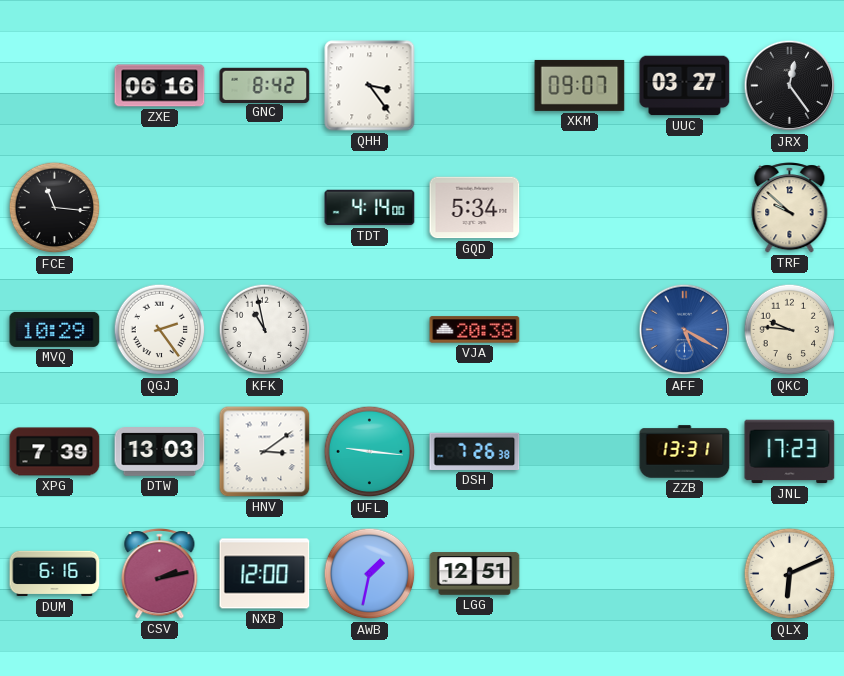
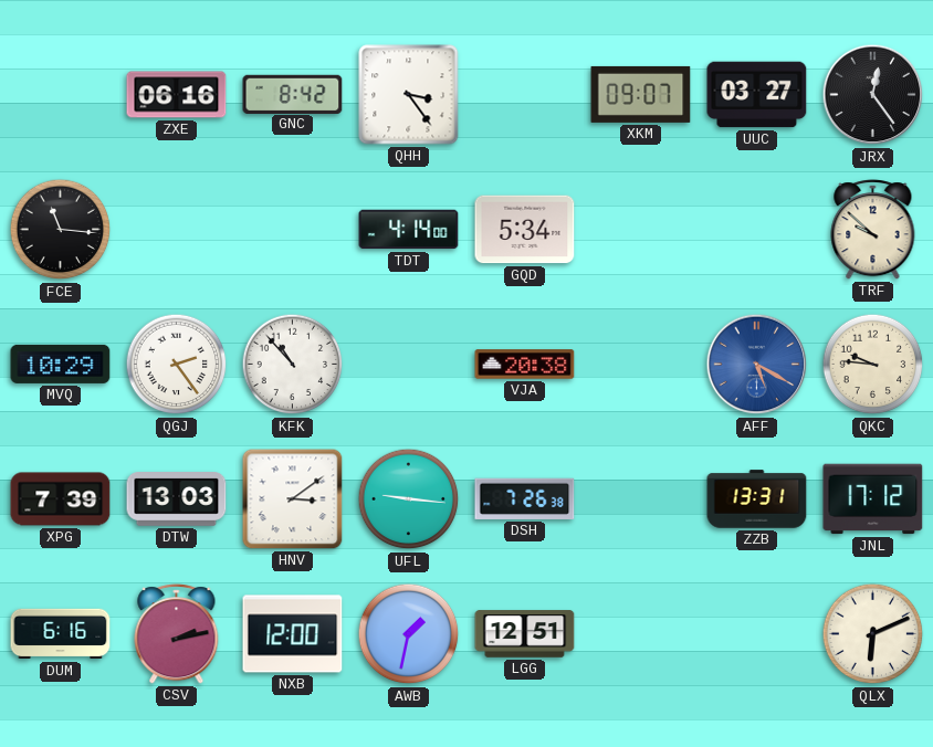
KFK: 10:58 -> 10:53
JNL: 17:23 -> 17:12
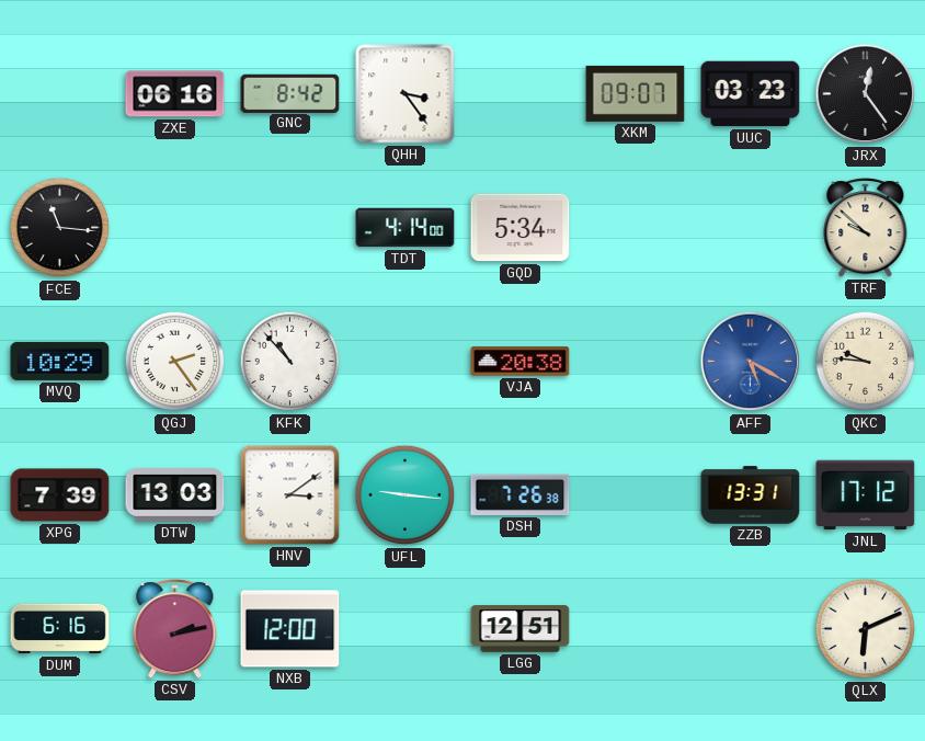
UUC: 03:27 -> 03:23
AWB: 1:32 -> none
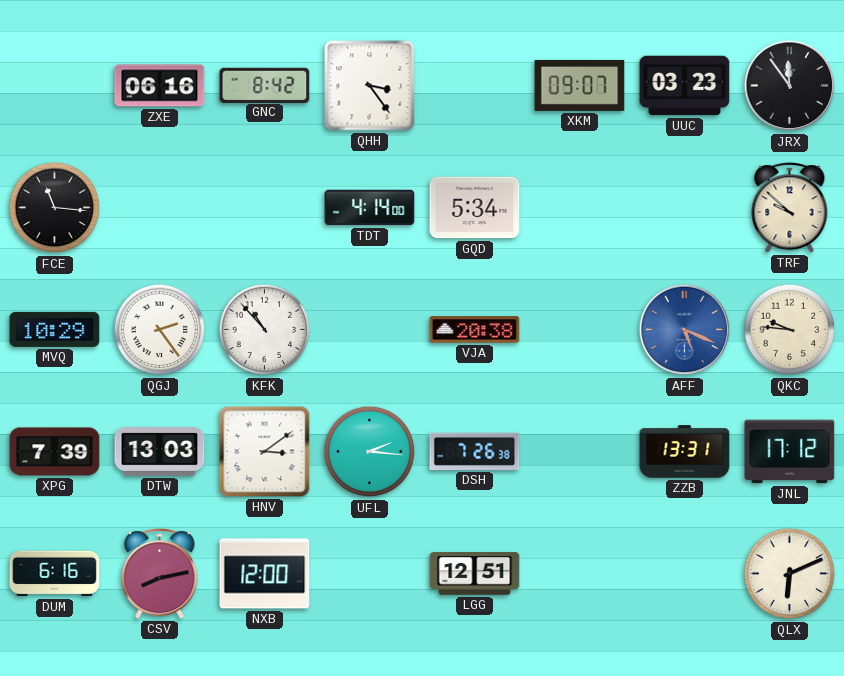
JRX: 12:24 -> 11:54
AFF: 5:20 -> 5:19
UFL: 9:16 -> 2:16
CSV: 2:13 -> 8:13
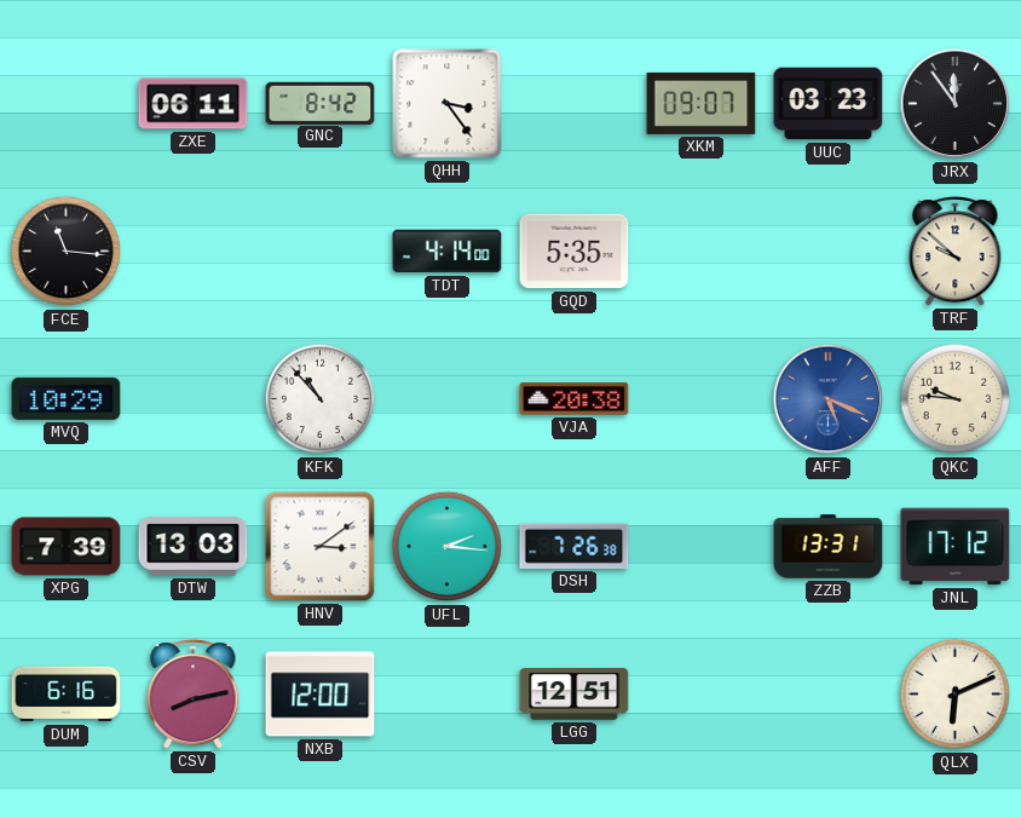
ZXE: 06:16 -> 06:11
GQD: 5:34 -> 5:35
QGJ: 2:24 -> none
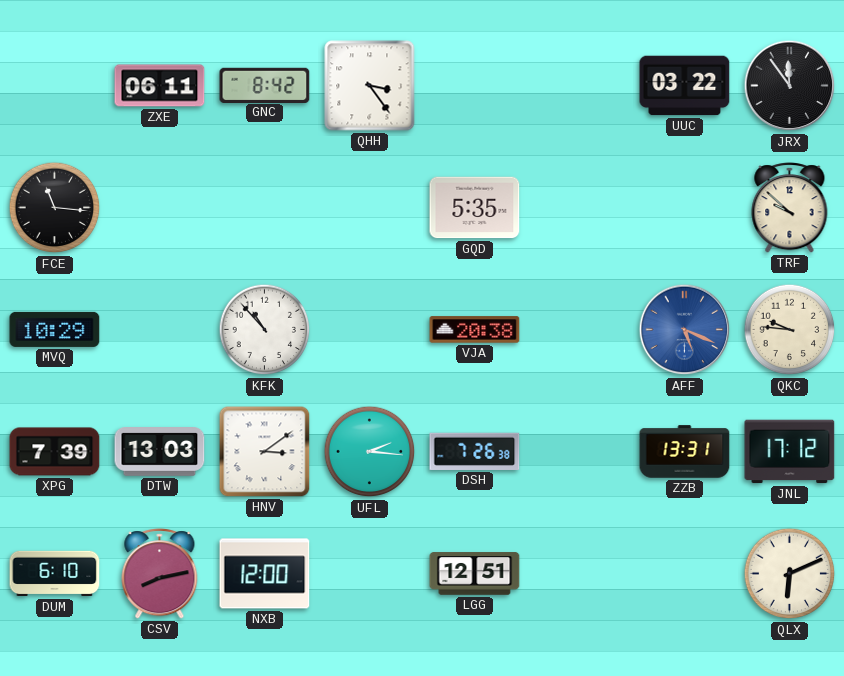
XKM: 09:07 -> none
UUC: 03:23 -> 03:22
TDT: 4:14 -> none
DUM: 6:16 -> 6:10
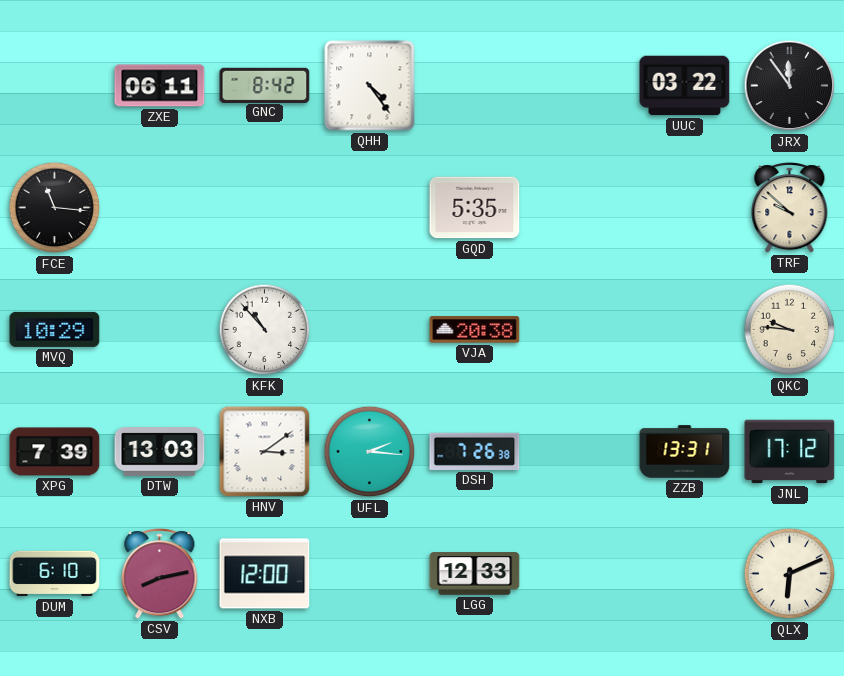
QHH: 3:24 -> 4:24
AFF: 5:19 -> none
LGG: 12:51 -> 12:33
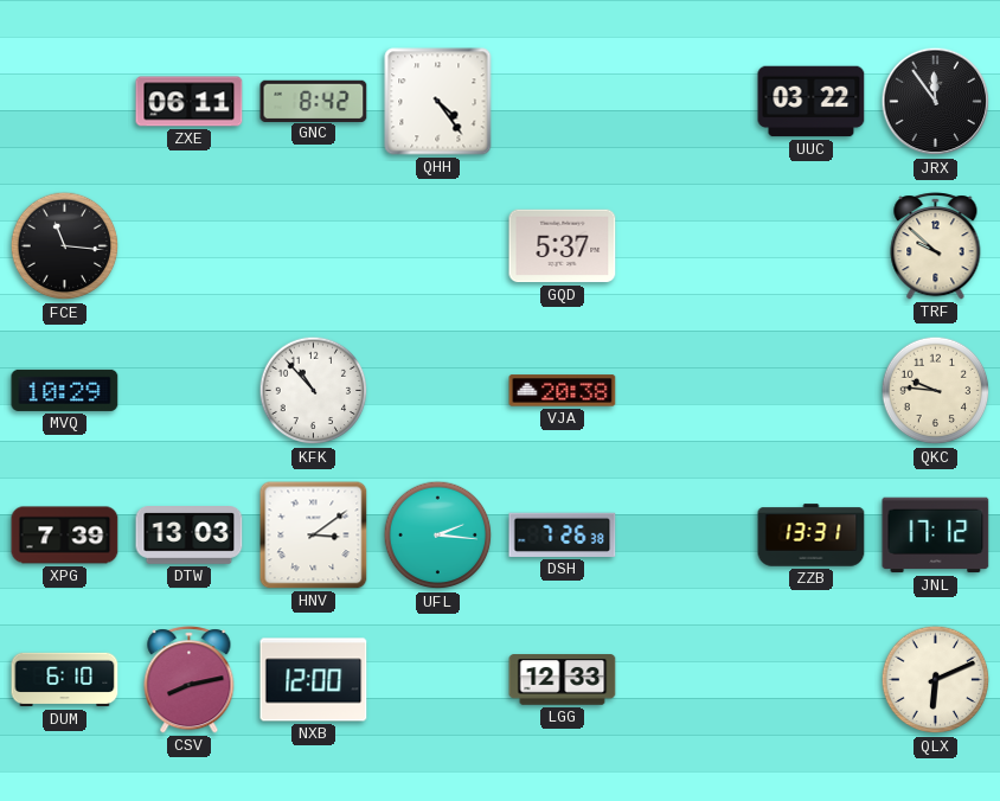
GQD: 5:35 -> 5:37
